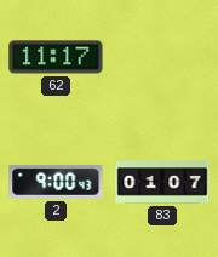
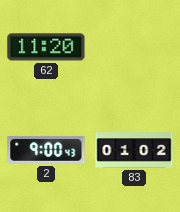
62: 11:17 -> 11:20
83: 01:07 -> 01:02
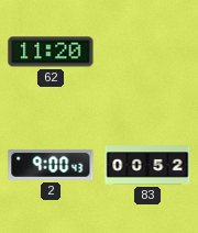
83: 01:02 -> 00:52
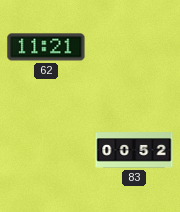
62: 11:20 -> 11:21
2: 9:00 -> none
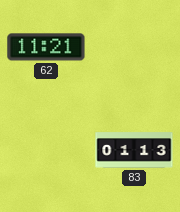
83: 00:52 -> 01:13
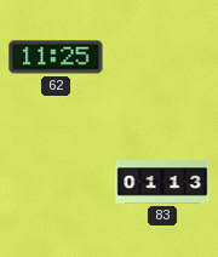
62: 11:21 -> 11:25
